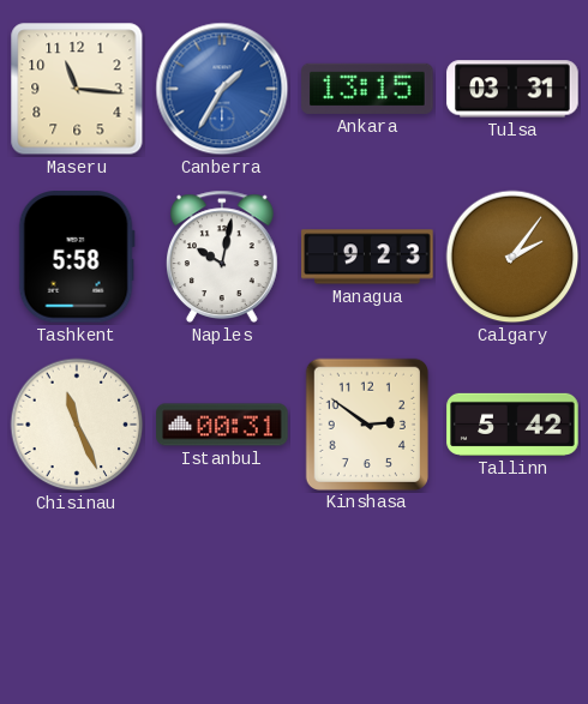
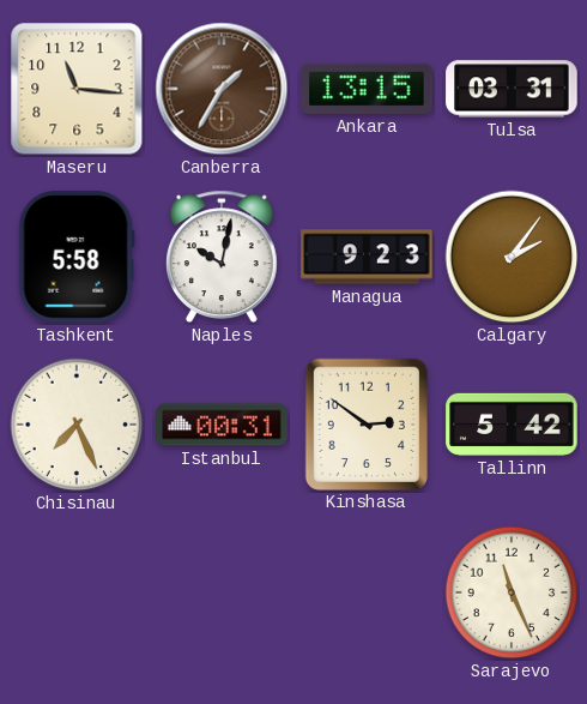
Canberra dial: blue -> brown
Chisinau: 11:26 -> 7:26
Sarajevo: none -> 11:26
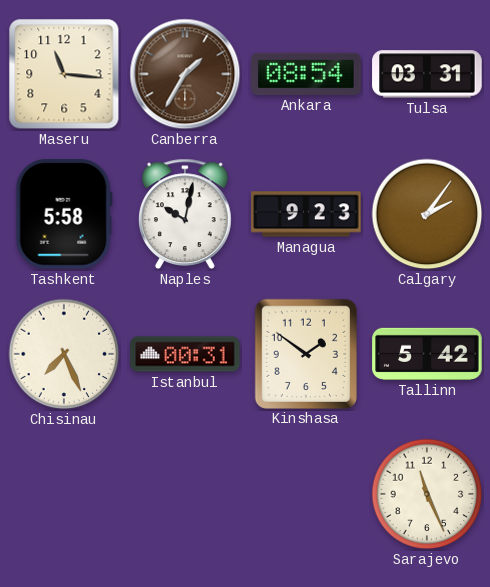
Ankara: 13:15 -> 08:54
Kinshasa: 2:51 -> 1:51
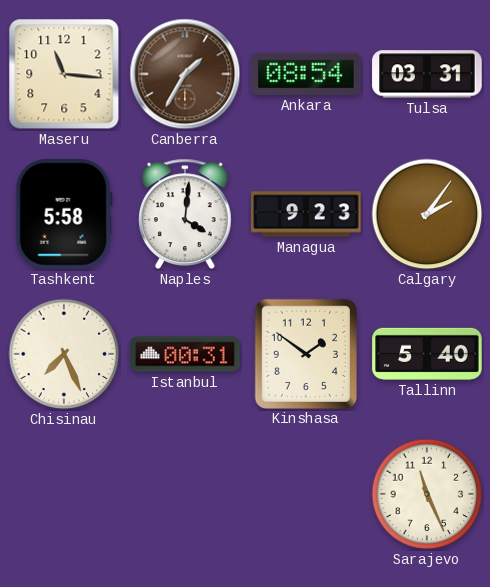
Naples: 10:02 -> 4:01
Tallinn: 5:42 -> 5:40
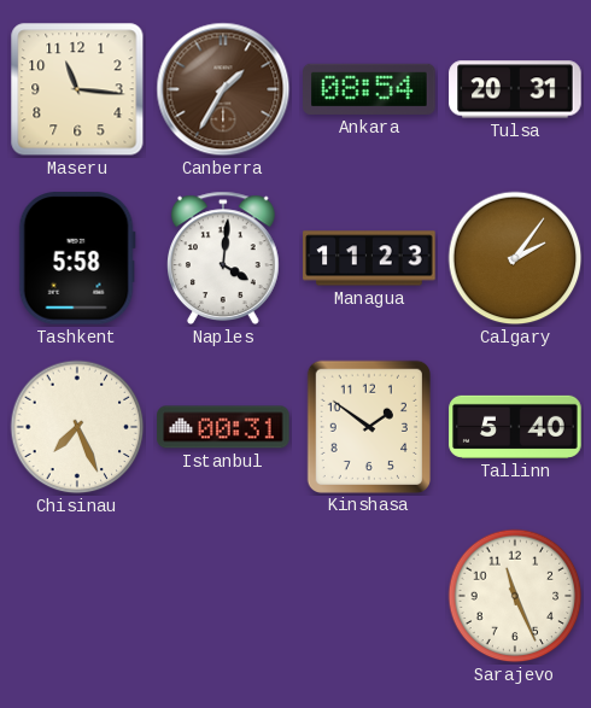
Tulsa: 03:31 -> 20:31
Managua: 9:23 -> 11:23
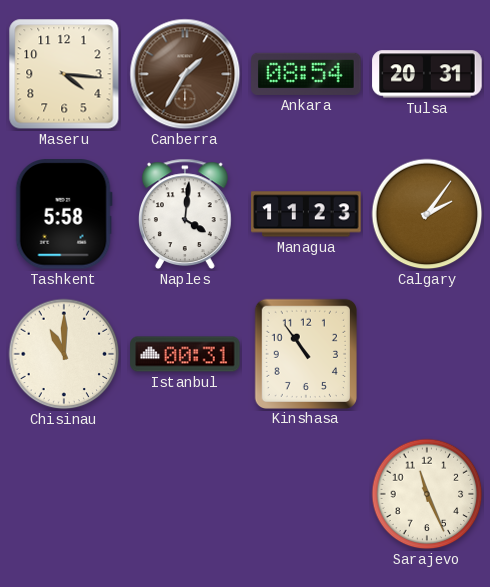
Maseru: 11:16 -> 4:16
Chisinau: 7:26 -> 11:00
Kinshasa: 1:51 -> 10:54
Tallinn: 5:40 -> none
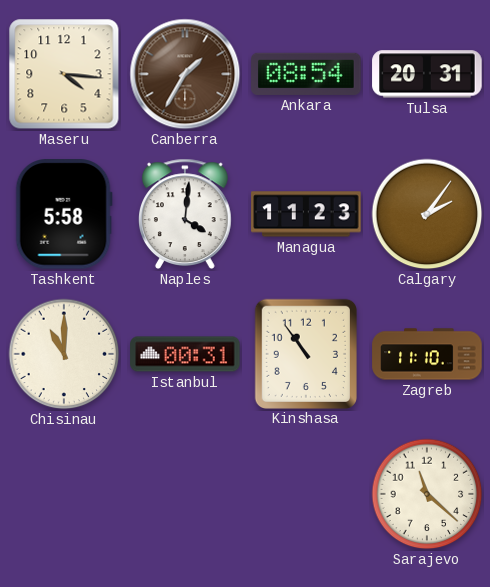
Zagreb: none -> 11:10
Sarajevo: 11:26 -> 11:22
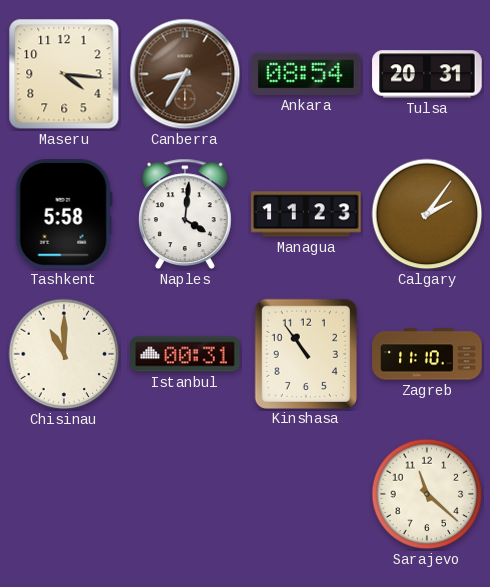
Canberra: 1:35 -> 8:35
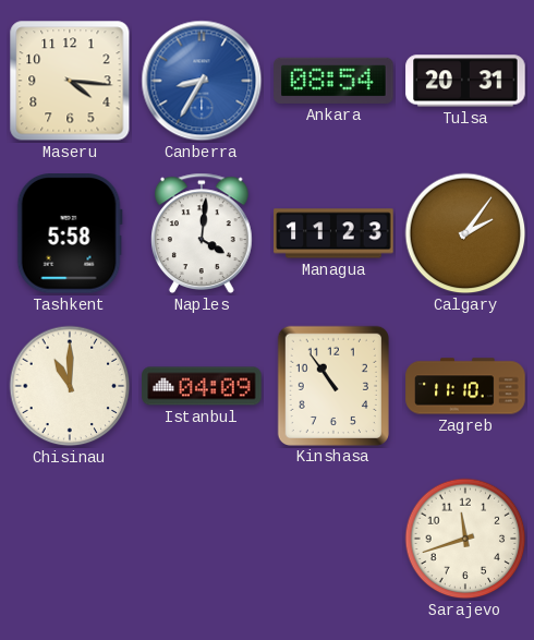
Canberra dial: brown -> blue
Istanbul: 00:31 -> 04:09
Sarajevo: 11:22 -> 11:42
